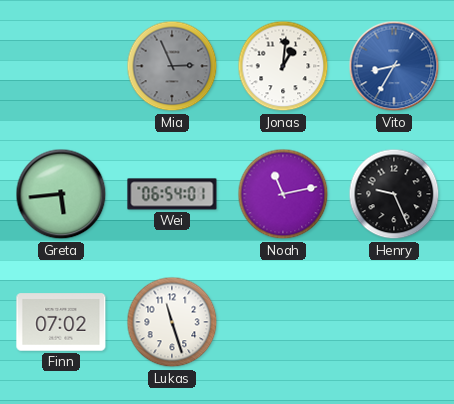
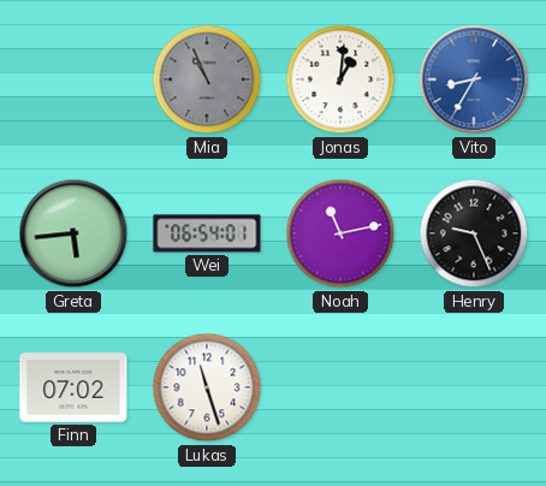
Mia: 2:56 -> 10:56
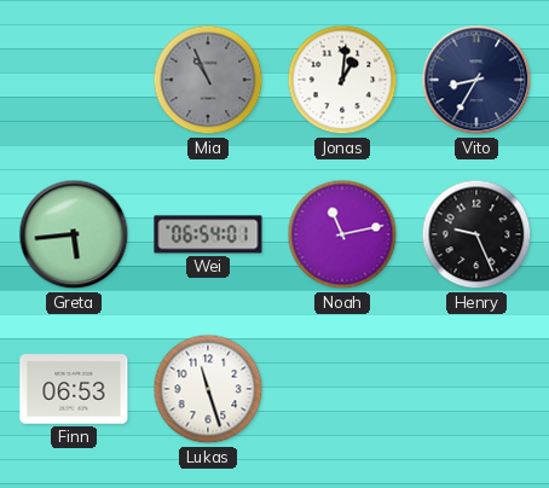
Vito dial: blue -> navy
Finn: 07:02 -> 06:53
